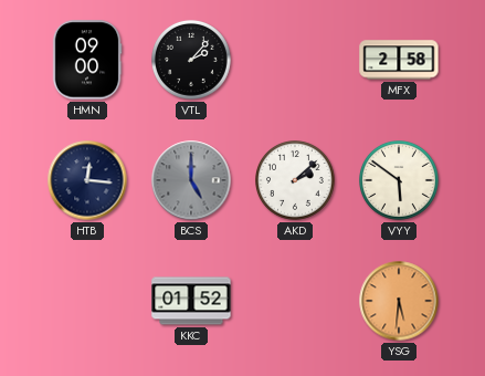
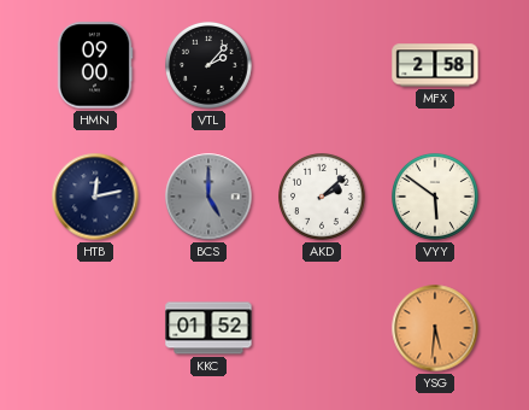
HTB: 12:16 -> 12:13
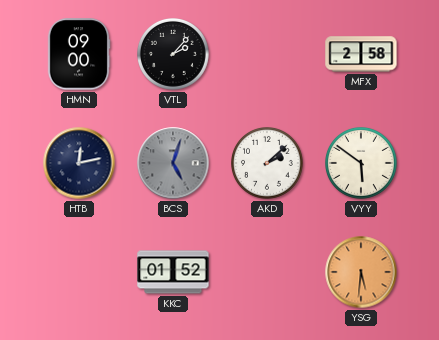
BCS: 5:00 -> 5:03
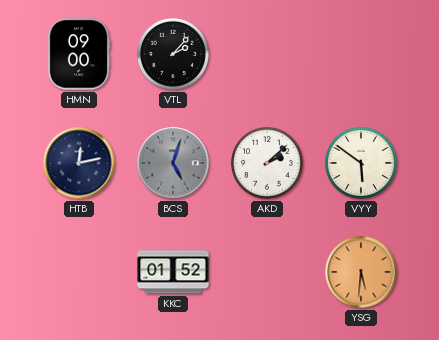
MFX: 2:58 -> none
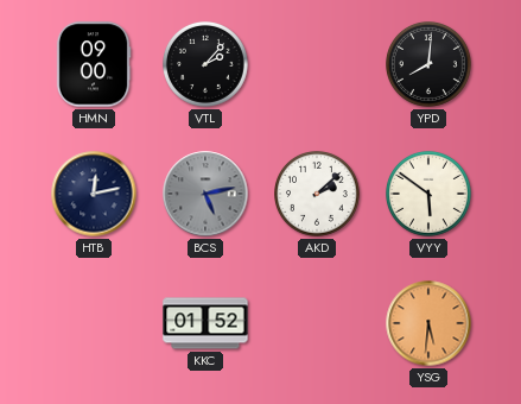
YPD: none -> 8:01
BCS: 5:03 -> 5:13
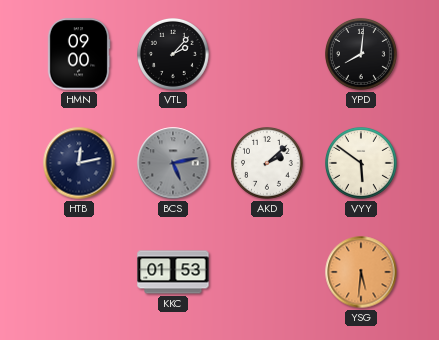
KKC: 01:52 -> 01:53
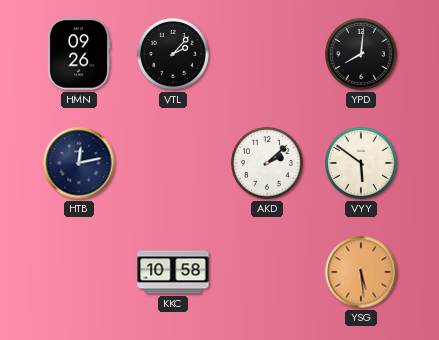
HMN: 09:00 -> 09:26
BCS: 5:13 -> none
KKC: 01:53 -> 10:58
YSG: 5:31 -> 5:29
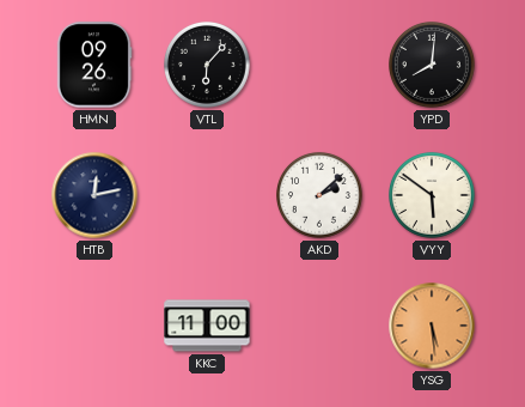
VTL: 2:07 -> 6:07
KKC: 10:58 -> 11:00
